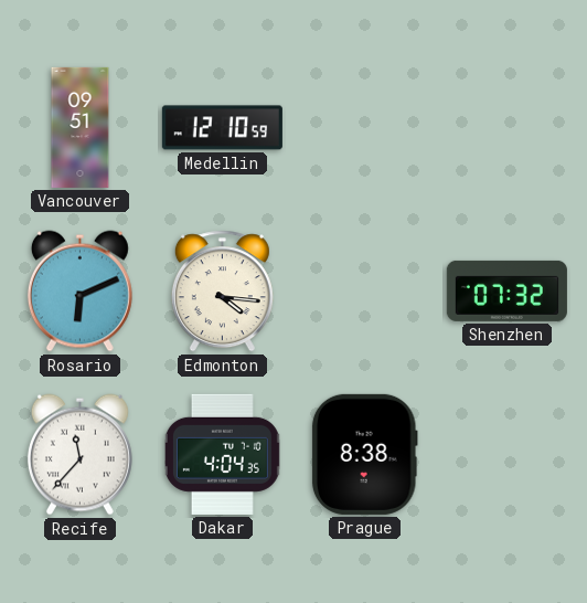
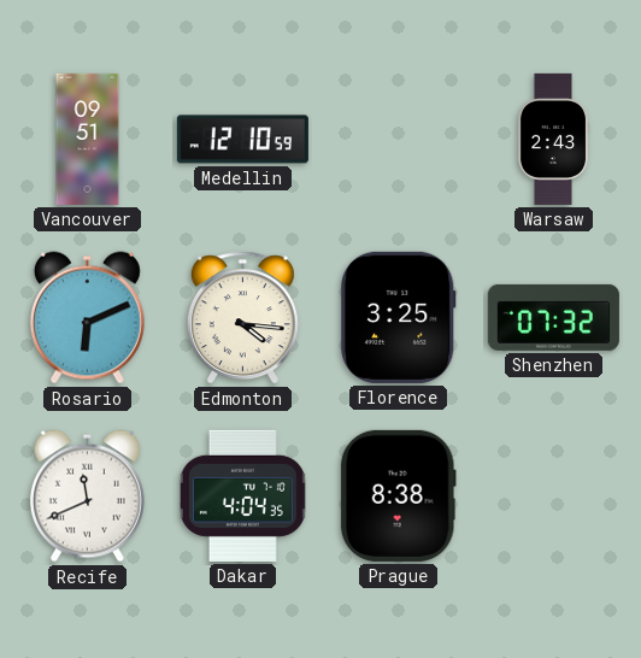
Warsaw: none -> 2:43
Florence: none -> 3:25
Recife: 11:37 -> 11:41
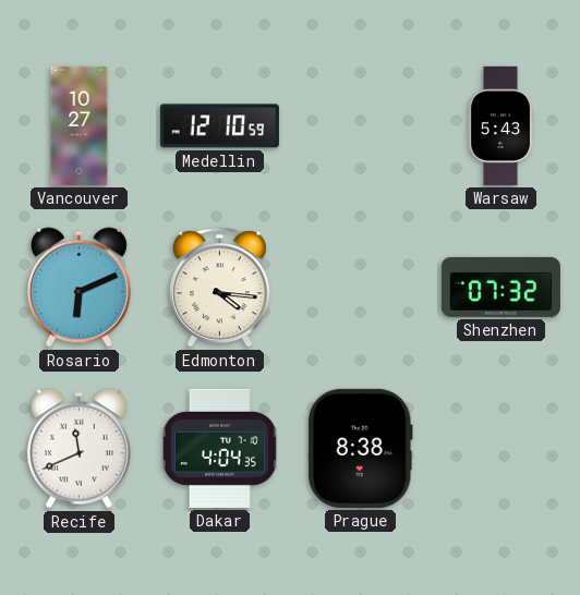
Vancouver: 09:51 -> 10:27
Warsaw: 2:43 -> 5:43
Florence: 3:25 -> none
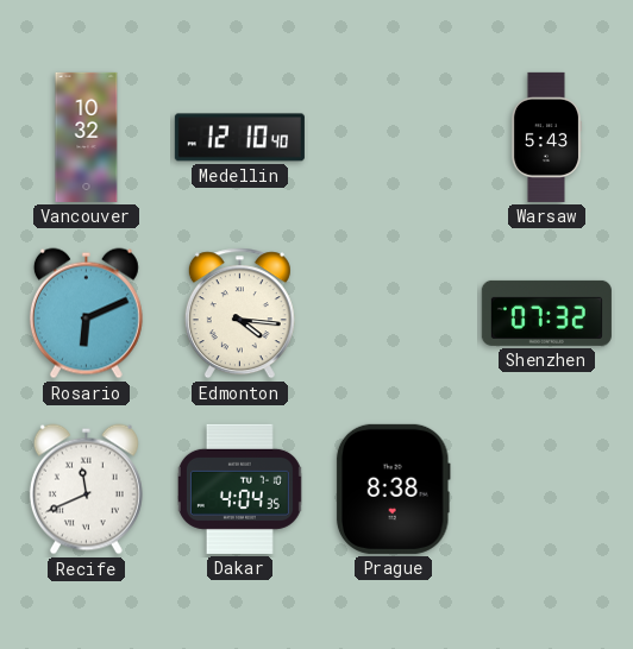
Vancouver: 10:27 -> 10:32
Medellin: 12:10:59 -> 12:10:40
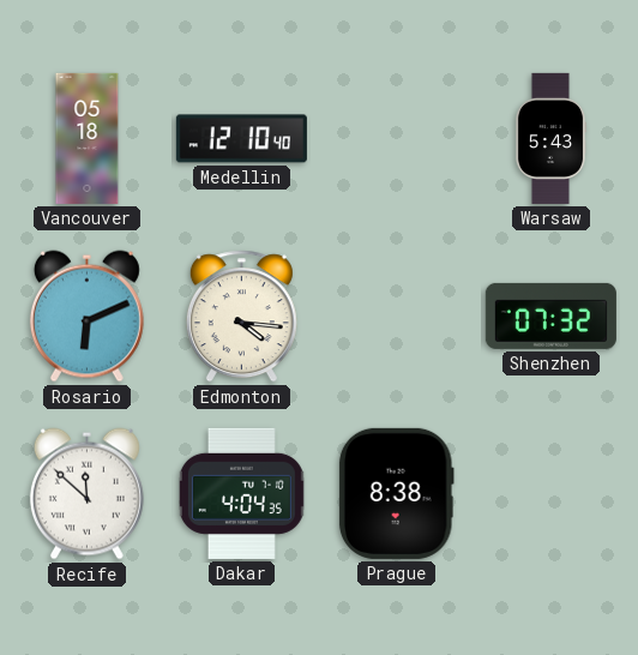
Vancouver: 10:32 -> 05:18
Recife: 11:41 -> 11:52
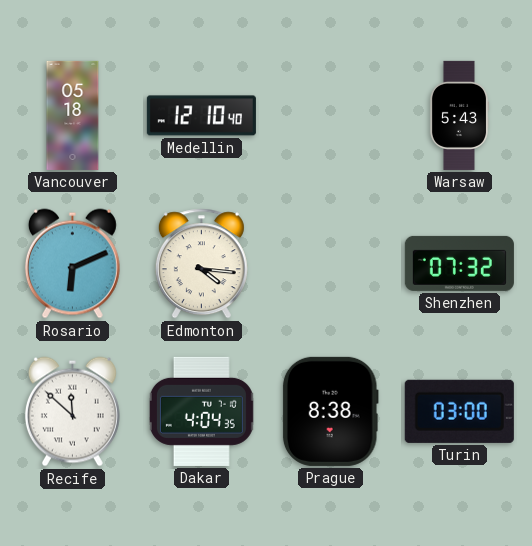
Turin: none -> 03:00
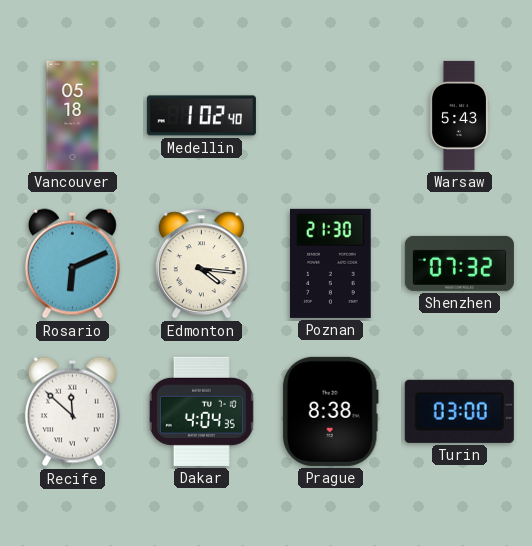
Medellin: 12:10 -> 1:02
Poznan: none -> 21:30
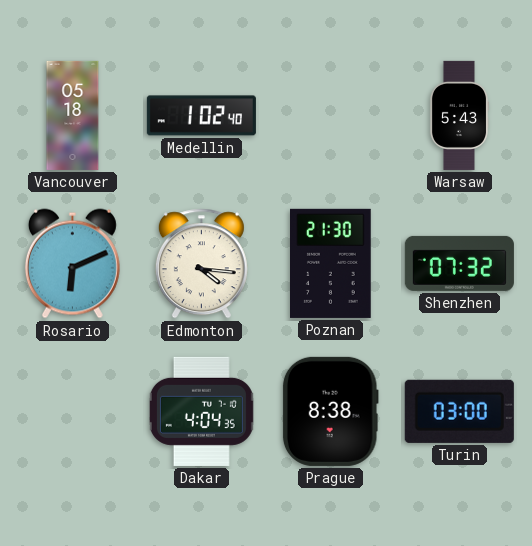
Recife: 11:52 -> none
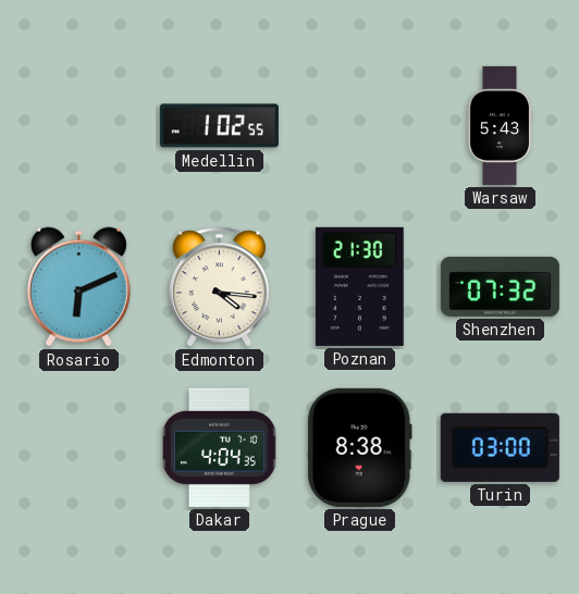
Vancouver: 05:18 -> none
Medellin: 1:02:40 -> 1:02:55
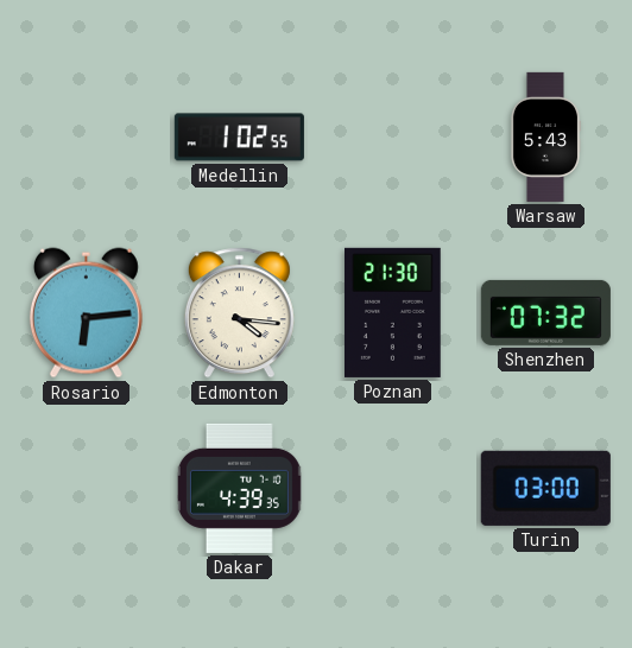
Rosario: 6:11 -> 6:14
Dakar: 4:04 -> 4:39
Prague: 8:38 -> none
